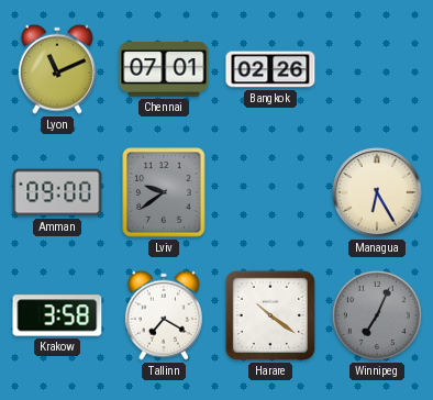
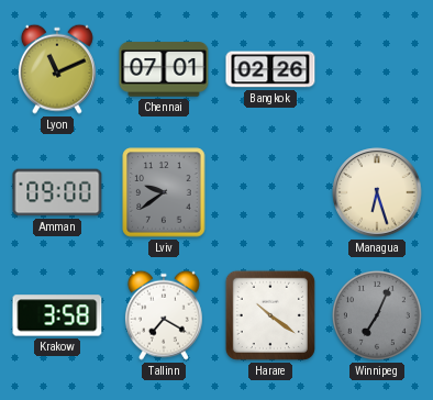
Managua: 6:25 -> 6:27
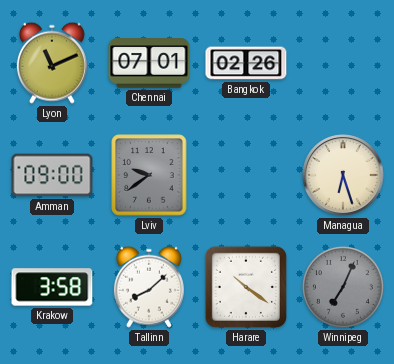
Tallinn: 7:20 -> 8:08
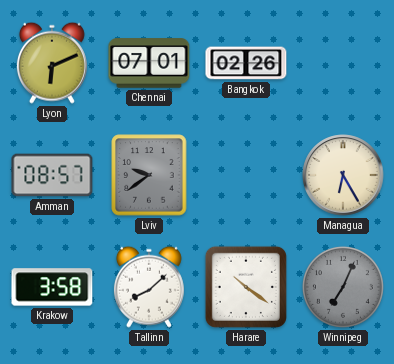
Lyon: 11:11 -> 6:11
Amman: 09:00 -> 08:57
Managua: 6:27 -> 6:25
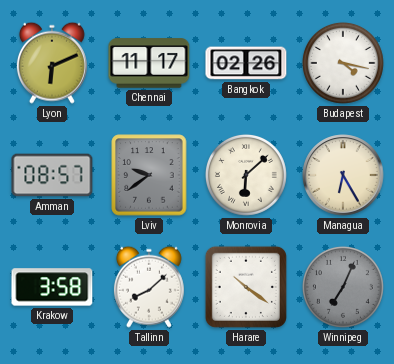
Chennai: 07:01 -> 11:17
Budapest: none -> 4:17
Monrovia: none -> 6:08
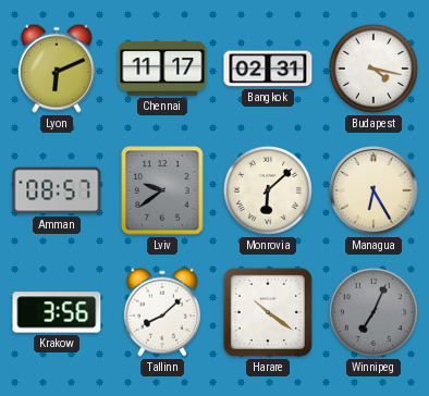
Bangkok: 02:26 -> 02:31
Krakow: 3:58 -> 3:56
